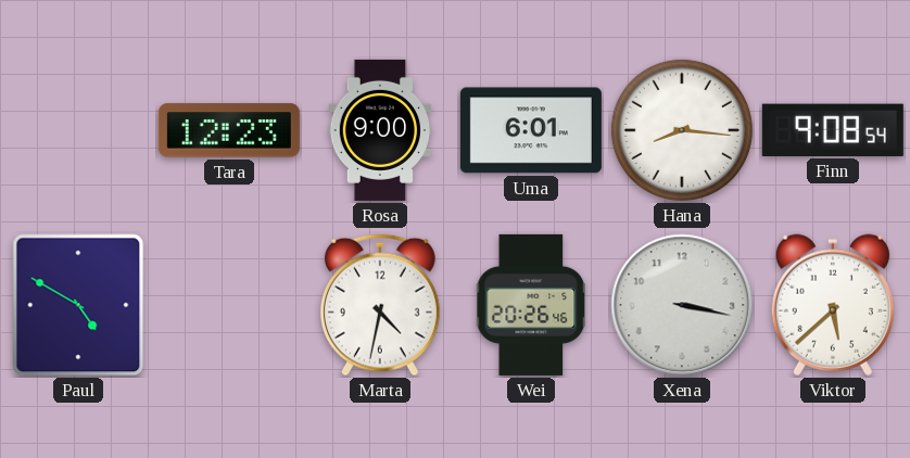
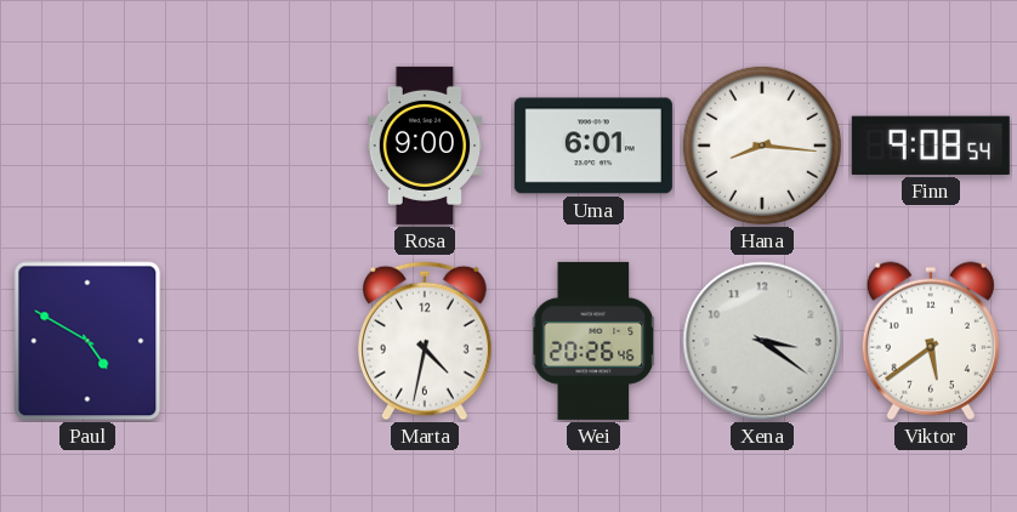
Tara: 12:23 -> none
Xena: 3:17 -> 3:21
Viktor: 5:38 -> 5:39
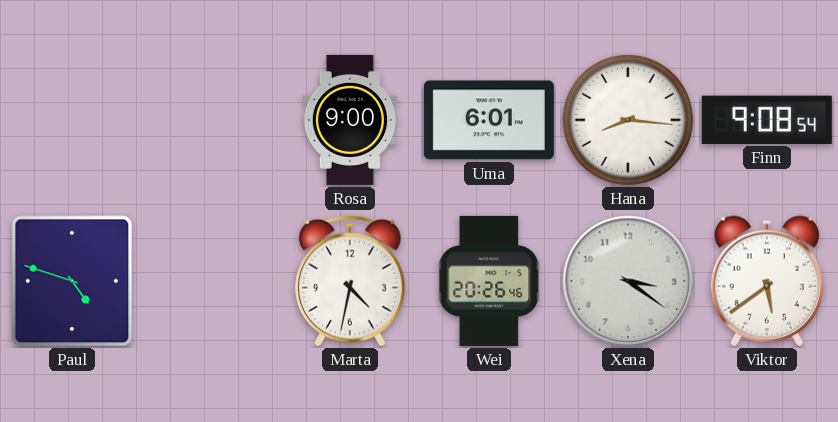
Paul: 4:50 -> 4:48
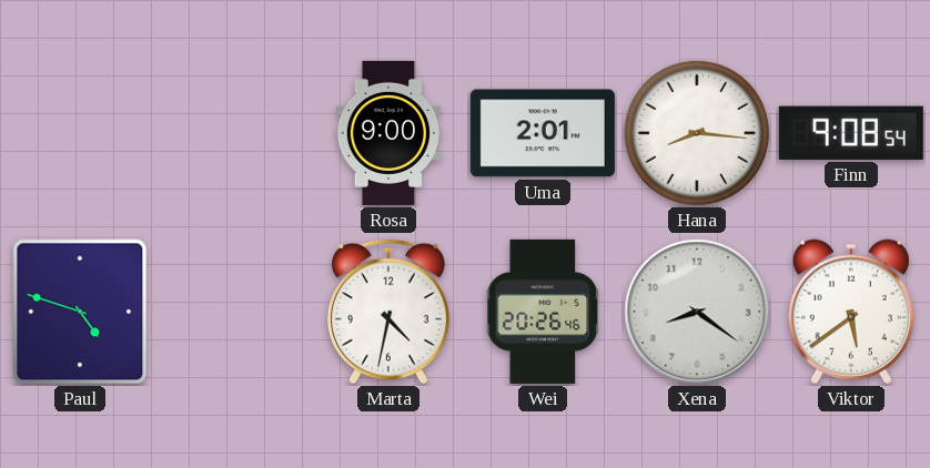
Uma: 6:01 -> 2:01
Xena: 3:21 -> 8:21
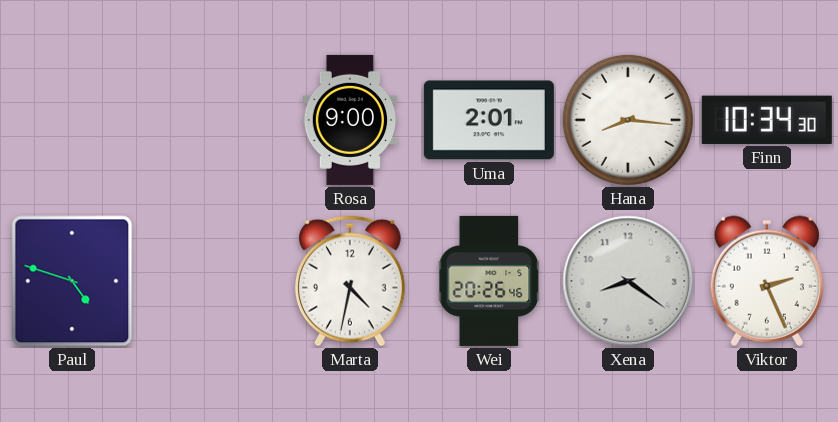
Finn: 9:08 -> 10:34
Viktor: 5:39 -> 2:26
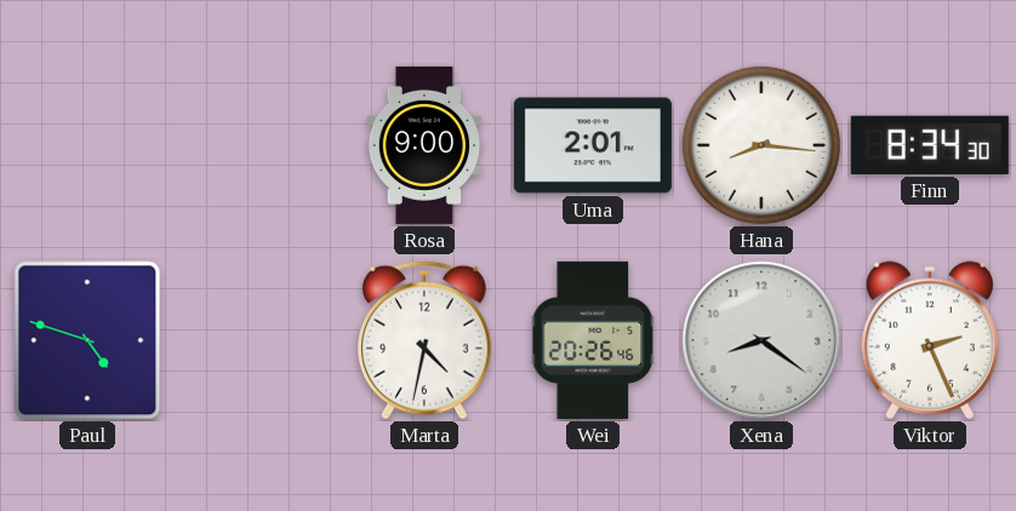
Finn: 10:34 -> 8:34
